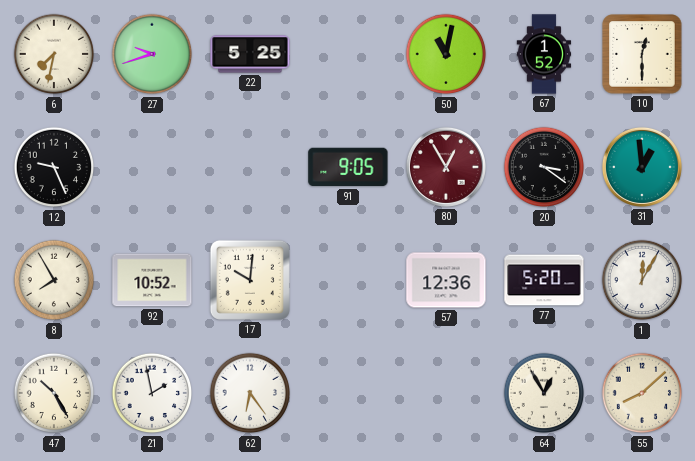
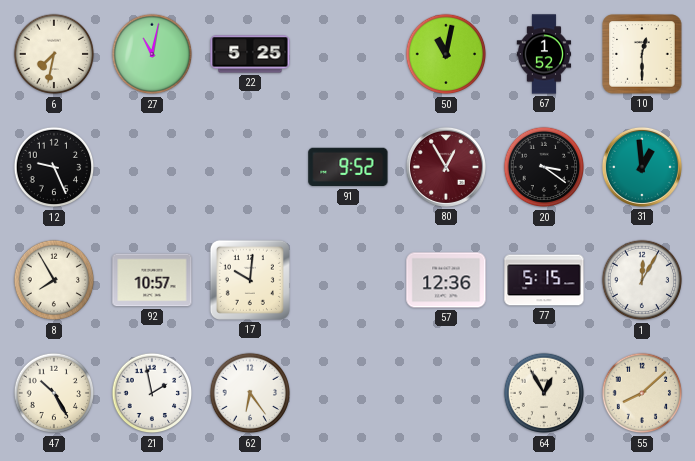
27: 9:42 -> 11:02
91: 9:05 -> 9:52
92: 10:52 -> 10:57
77: 5:20 -> 5:15
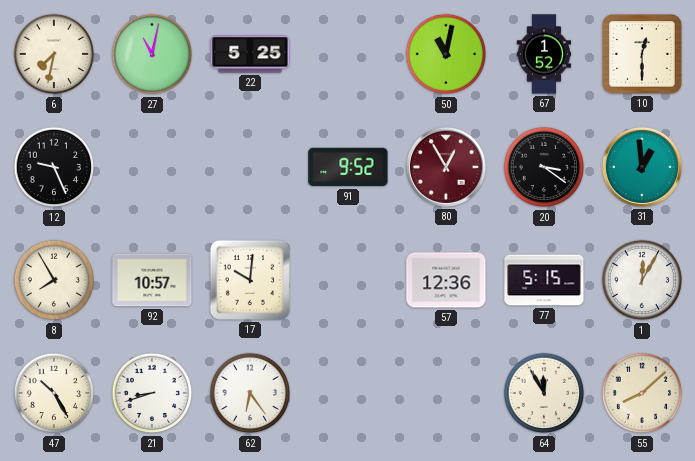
21: 1:58 -> 8:42
64: 12:55 -> 11:55
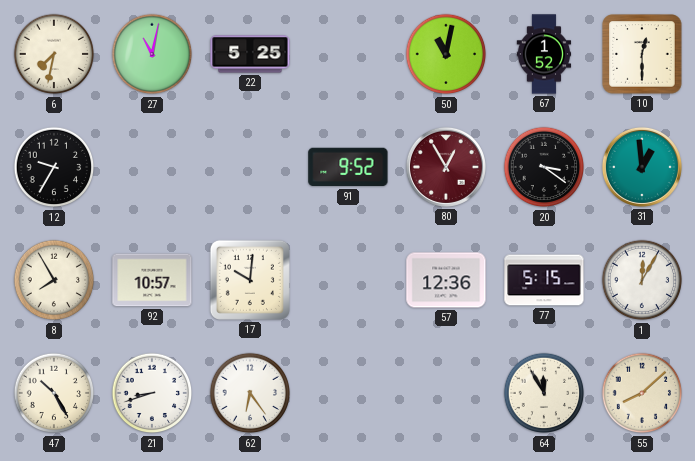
12: 9:26 -> 9:35
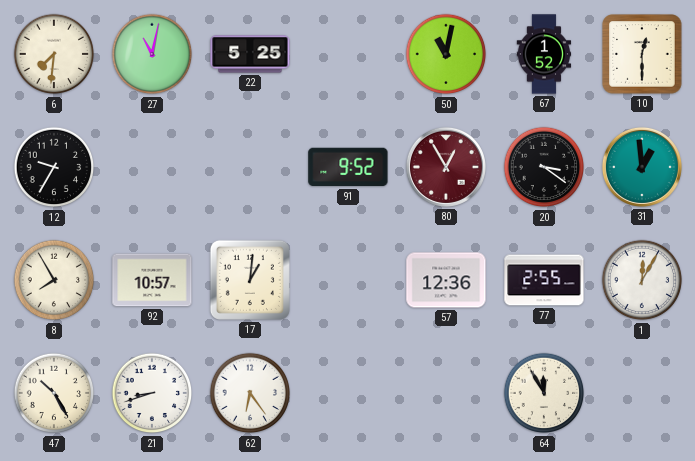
6: 7:32 -> 7:31
17: 10:01 -> 1:01
77: 5:15 -> 2:55
55: 8:08 -> none
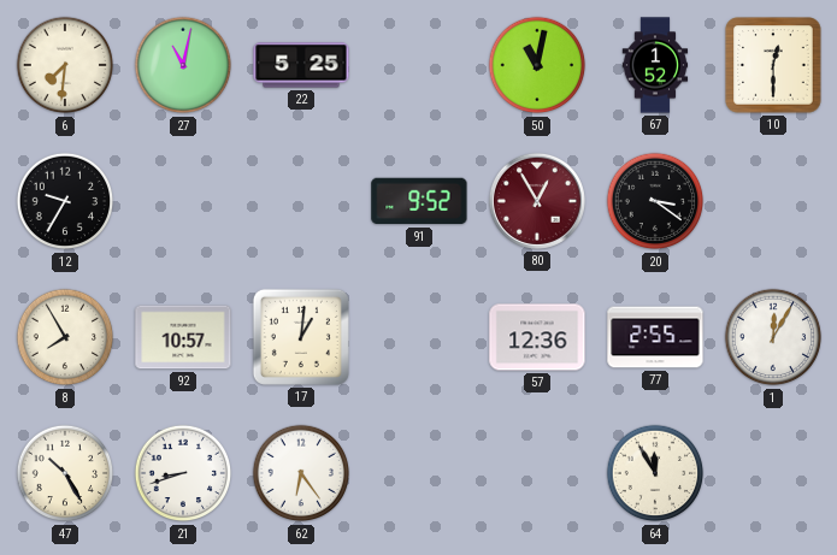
31: 12:59 -> none
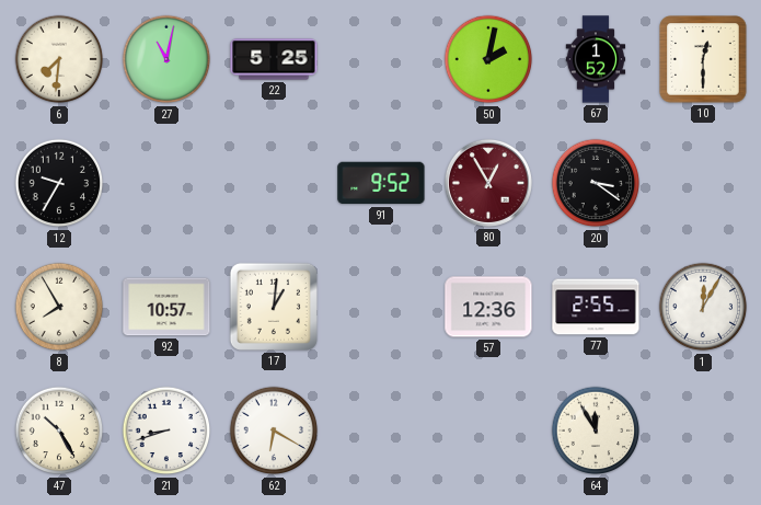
50: 11:02 -> 2:02
62: 6:24 -> 6:20
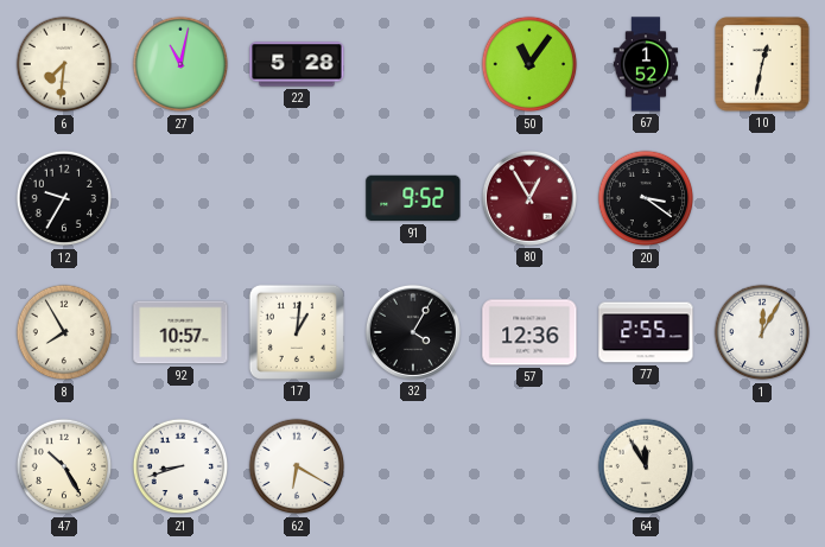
22: 5:25 -> 5:28
50: 2:02 -> 11:06
10: 12:30 -> 12:32
32: none -> 4:05
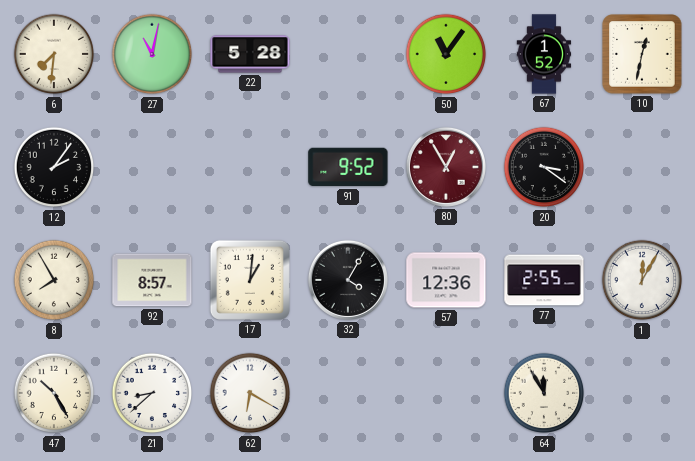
12: 9:35 -> 2:06
92: 10:57 -> 8:57
21: 8:42 -> 8:38
